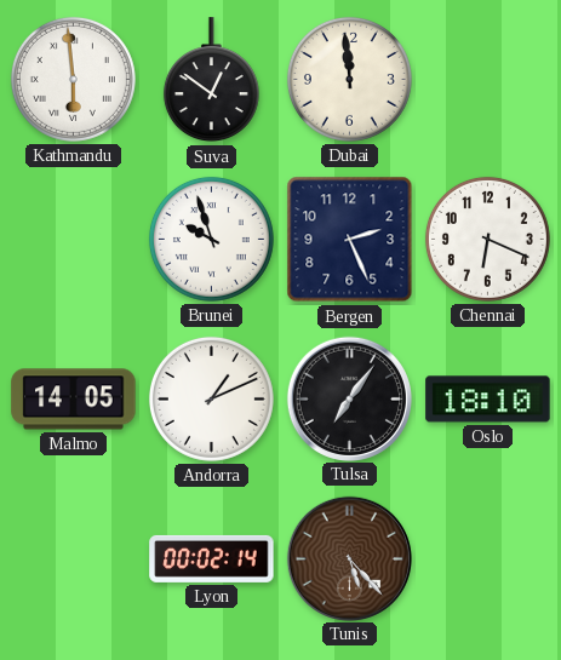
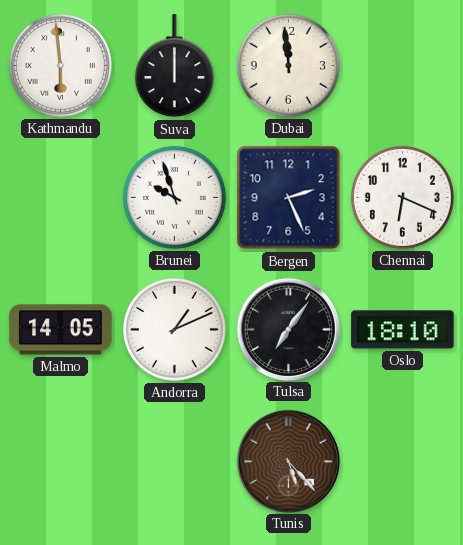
Suva: 12:51 -> 12:00
Lyon: 00:02 -> none
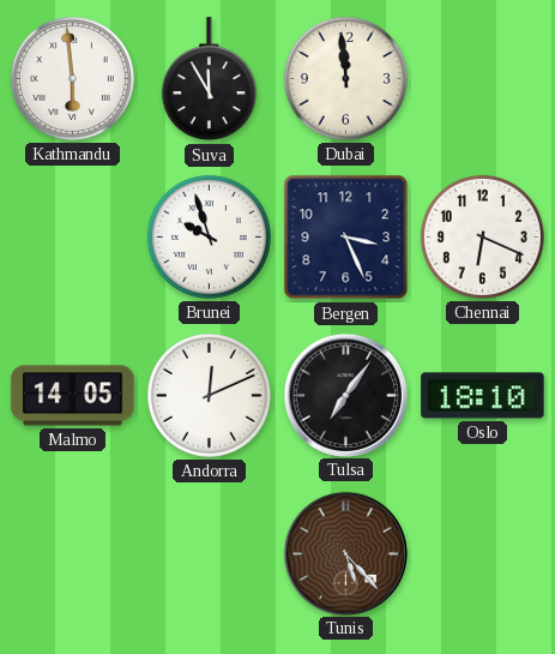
Suva: 12:00 -> 11:55
Bergen: 2:26 -> 3:26
Andorra: 1:11 -> 12:11
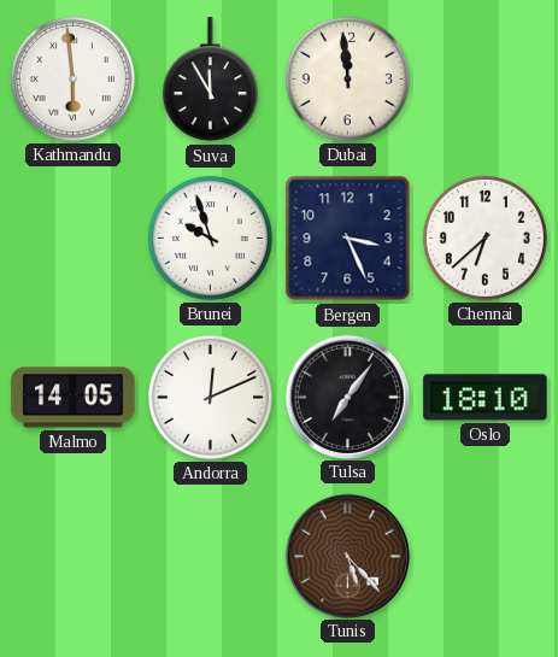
Chennai: 6:19 -> 6:38
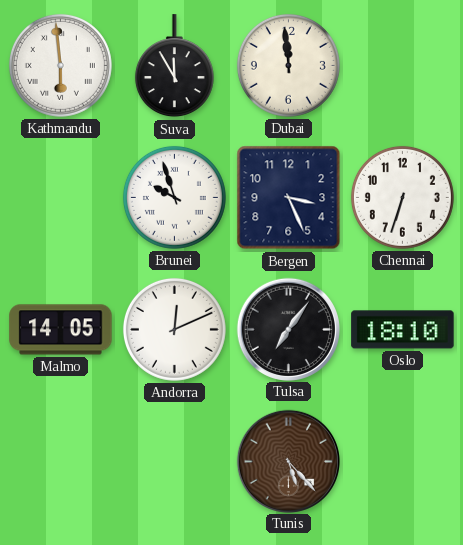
Chennai: 6:38 -> 6:33
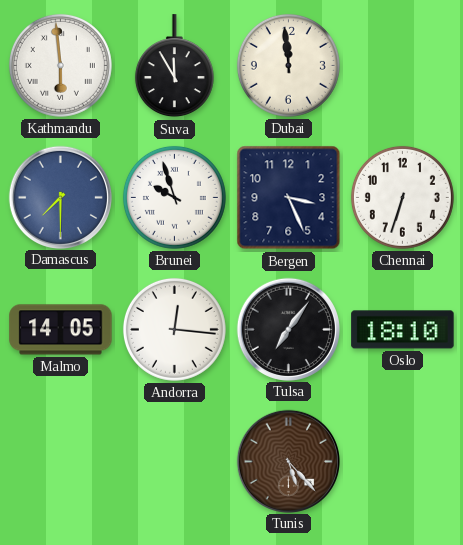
Damascus: none -> 7:30
Andorra: 12:11 -> 12:16
